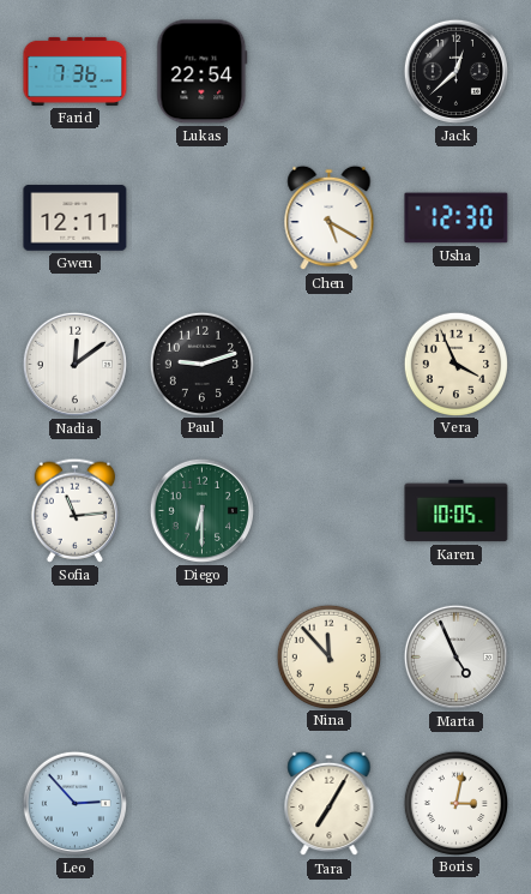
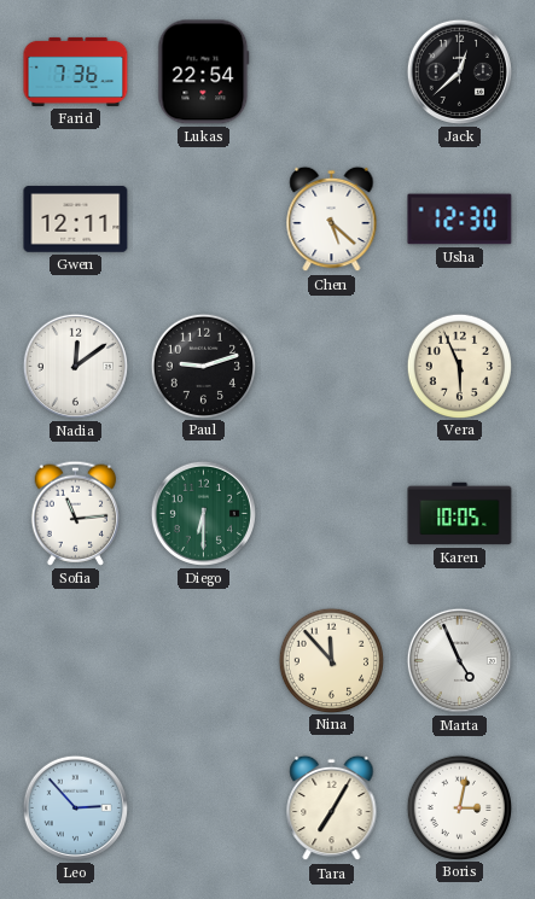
Chen: 5:20 -> 5:22
Vera: 3:56 -> 5:56
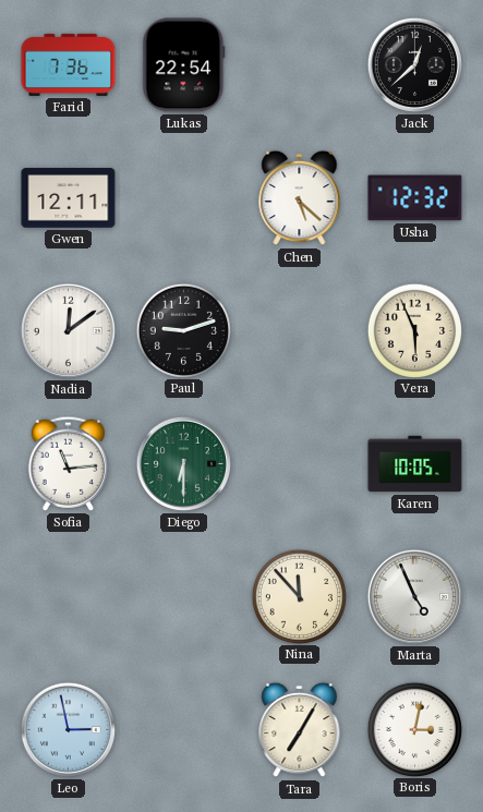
Usha: 12:30 -> 12:32
Leo: 2:53 -> 2:58
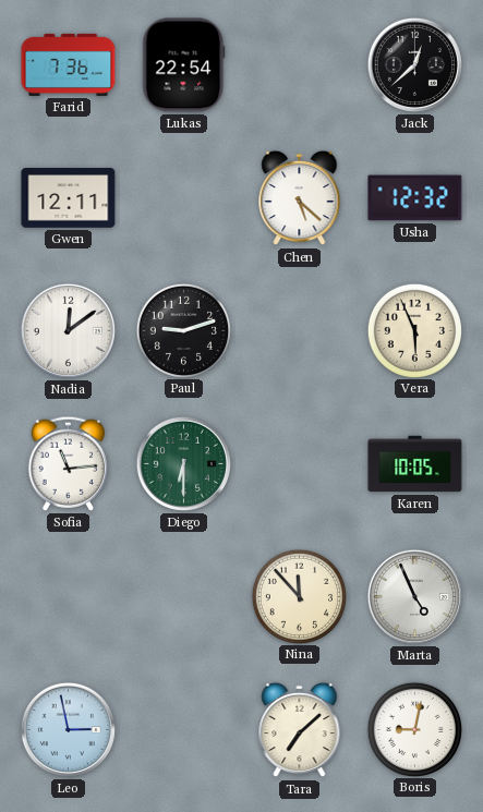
Tara: 7:05 -> 7:08
Boris: 3:02 -> 9:02
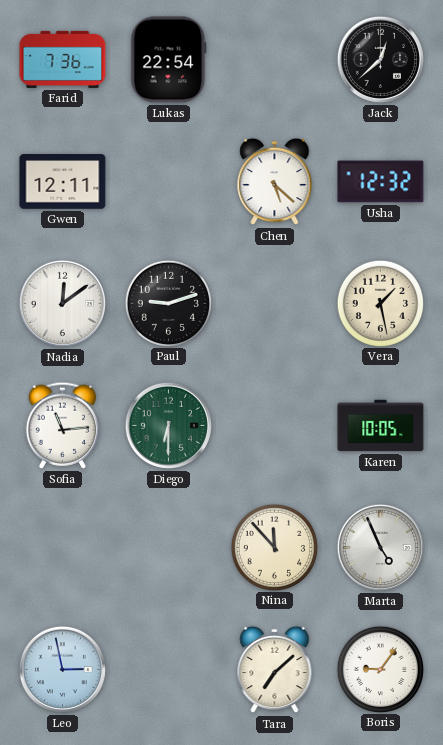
Vera: 5:56 -> 1:28
Boris: 9:02 -> 9:06
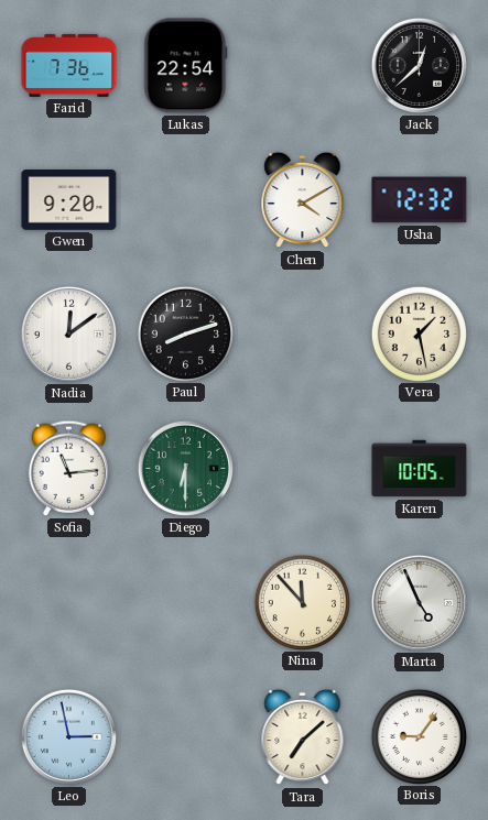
Gwen: 12:11 -> 9:20
Chen: 5:22 -> 4:10
Paul: 9:12 -> 8:12
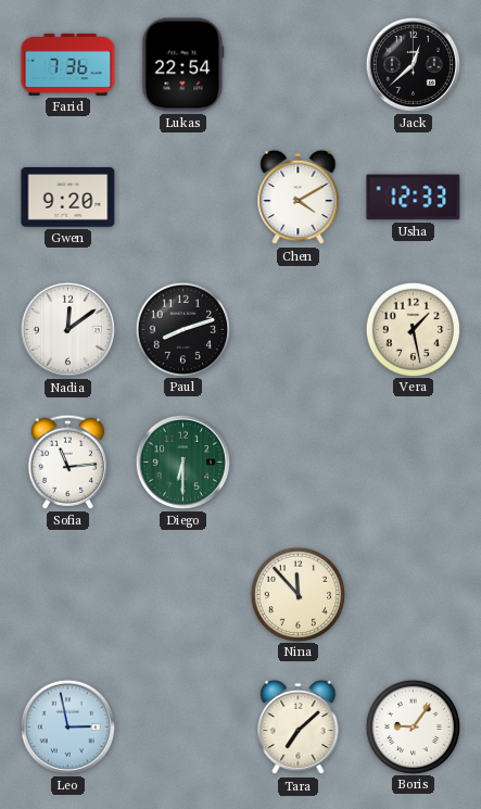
Usha: 12:32 -> 12:33
Karen: 10:05 -> none
Marta: 4:56 -> none
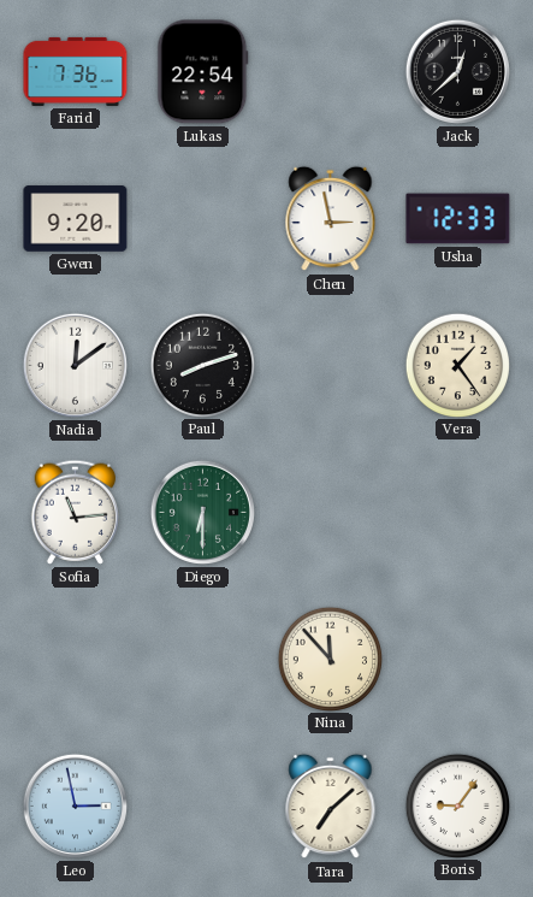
Chen: 4:10 -> 2:58
Vera: 1:28 -> 1:24
